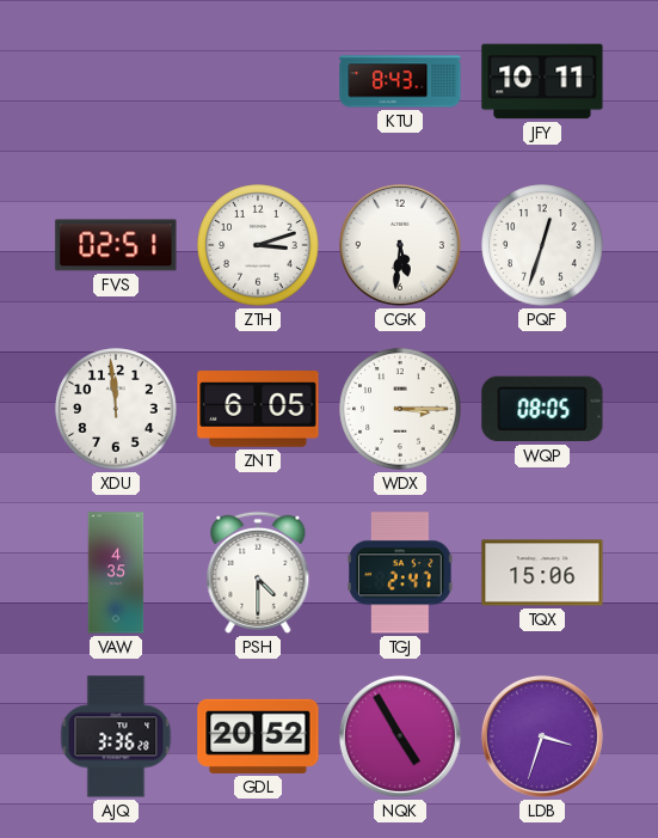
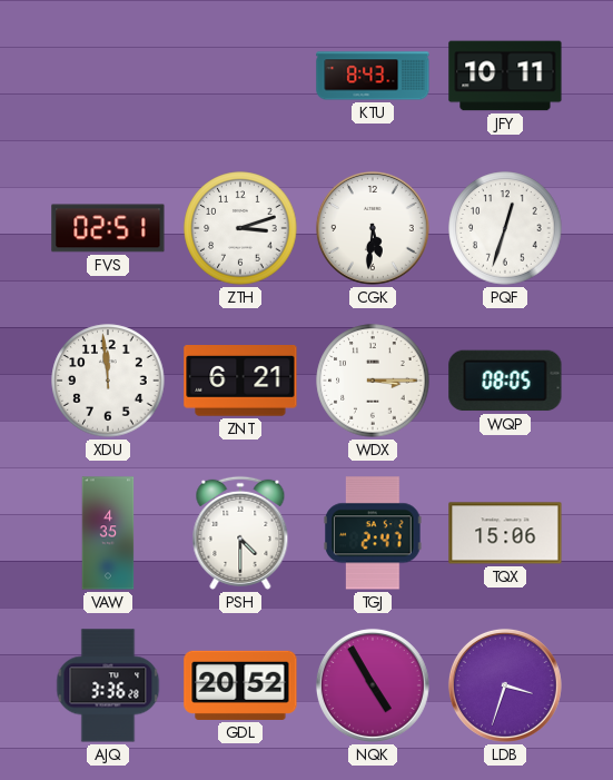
ZNT: 6:05 -> 6:21
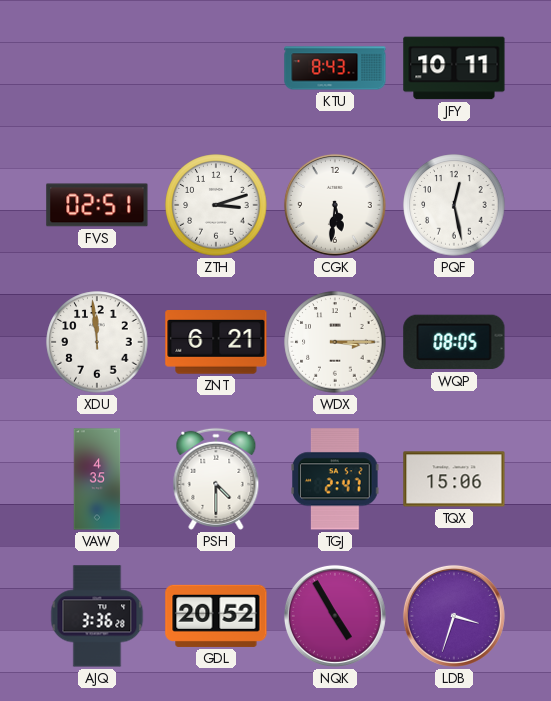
PQF: 12:33 -> 12:28
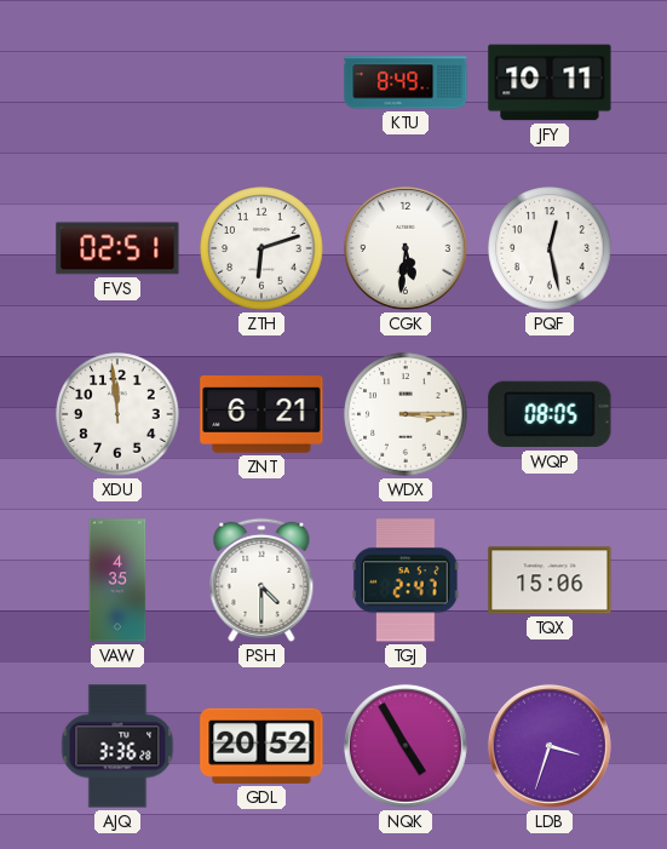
KTU: 8:43 -> 8:49
ZTH: 3:12 -> 6:12
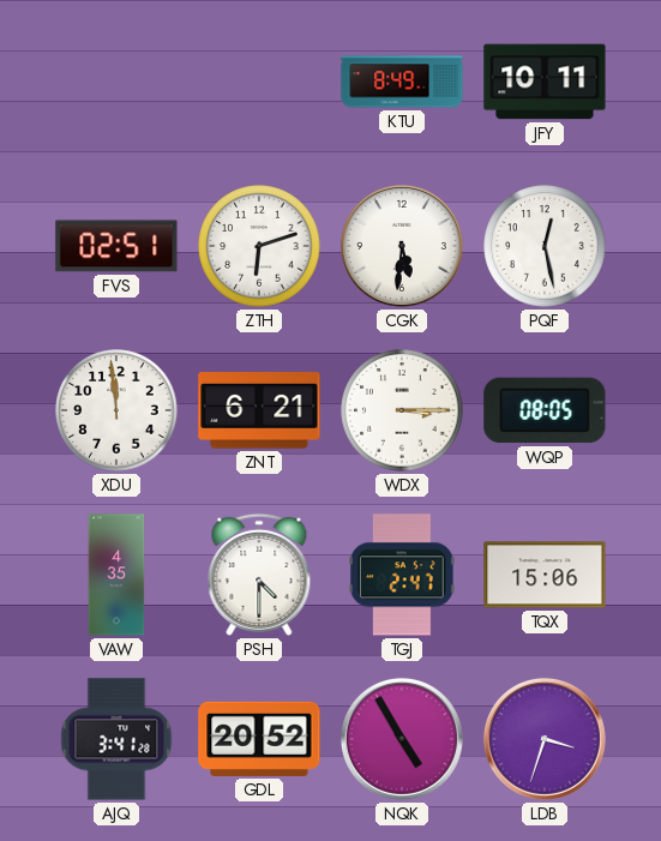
AJQ: 3:36 -> 3:41
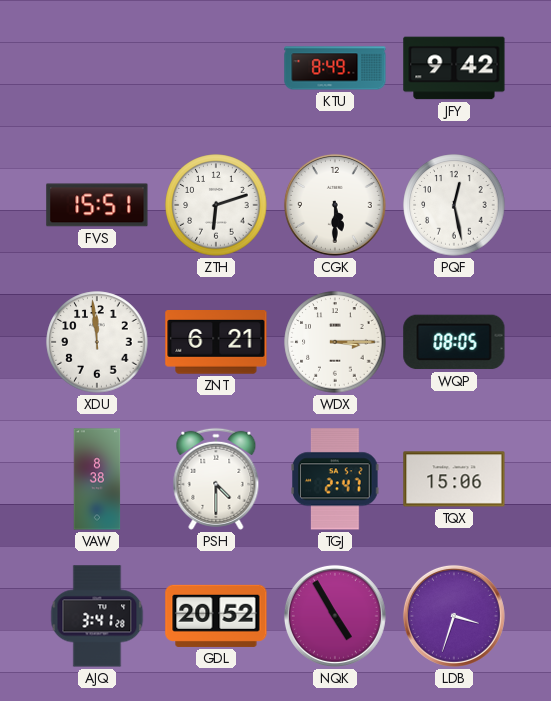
JFY: 10:11 -> 9:42
FVS: 02:51 -> 15:51
CGK: 5:31 -> 5:30
VAW: 4:35 -> 8:38
